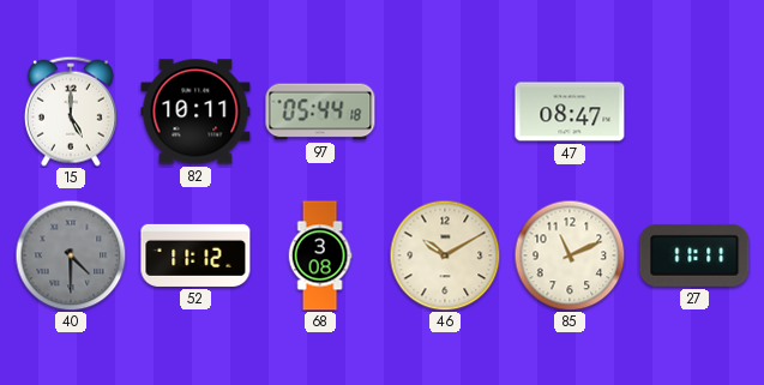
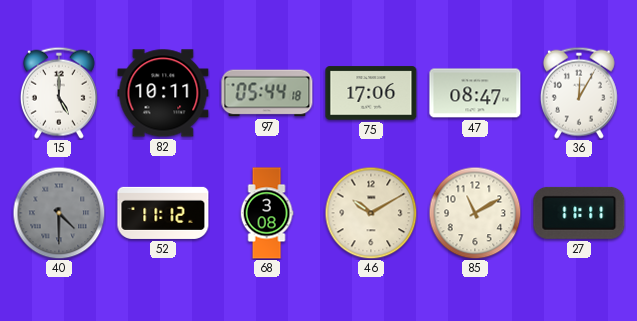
75: none -> 17:06
36: none -> 12:05
85: 11:11 -> 11:10
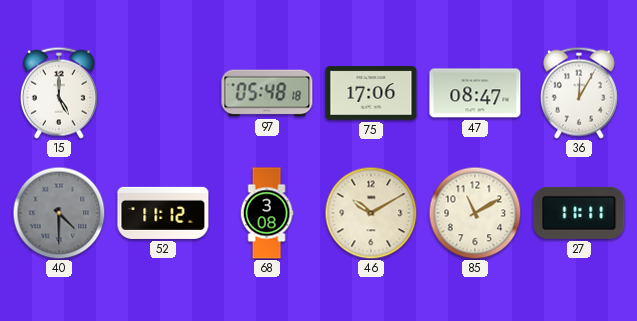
82: 10:11 -> none
97: 05:44 -> 05:48
